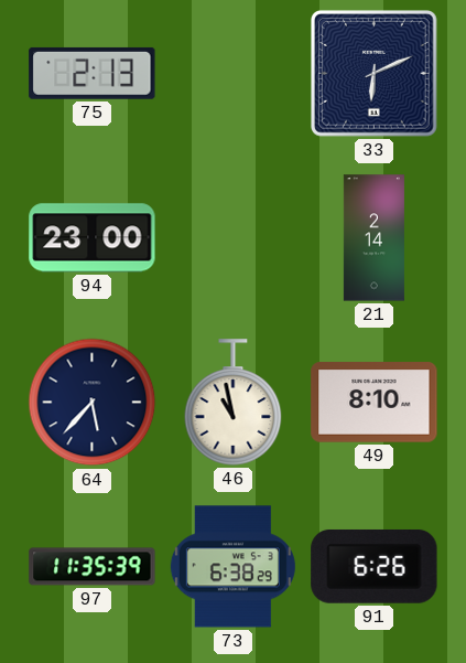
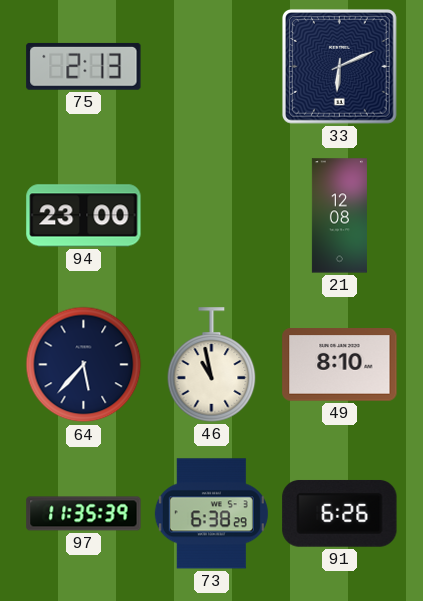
21: 2:14 -> 12:08
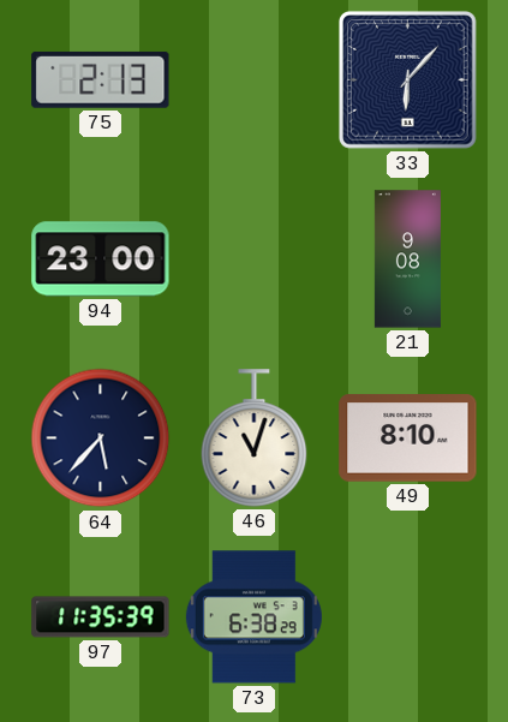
33: 6:11 -> 6:07
21: 12:08 -> 9:08
46: 10:58 -> 11:03
91: 6:26 -> none
